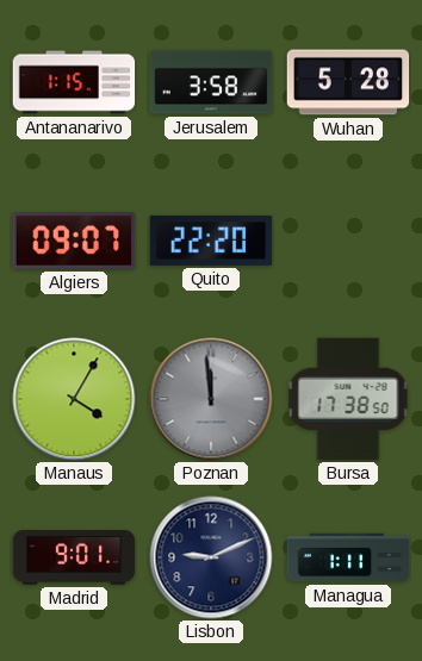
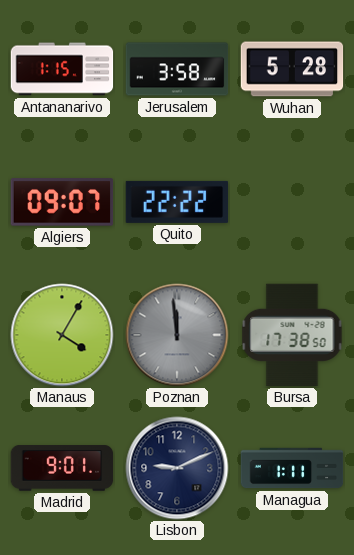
Quito: 22:20 -> 22:22
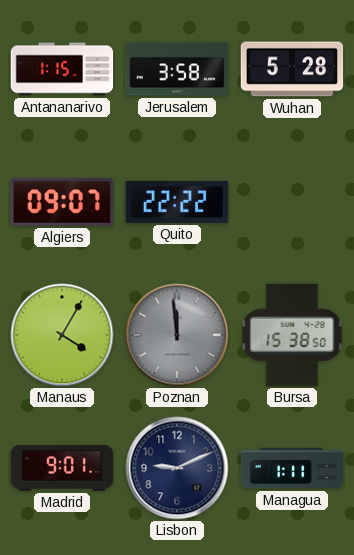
Bursa: 17:38 -> 15:38
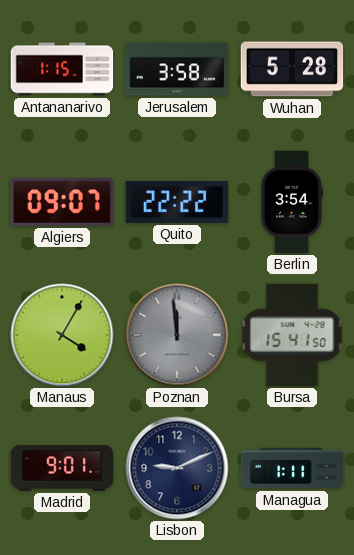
Berlin: none -> 3:54
Bursa: 15:38 -> 15:41
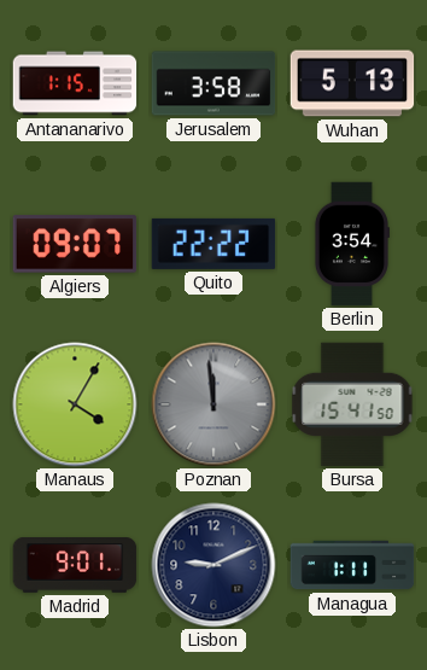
Wuhan: 5:28 -> 5:13
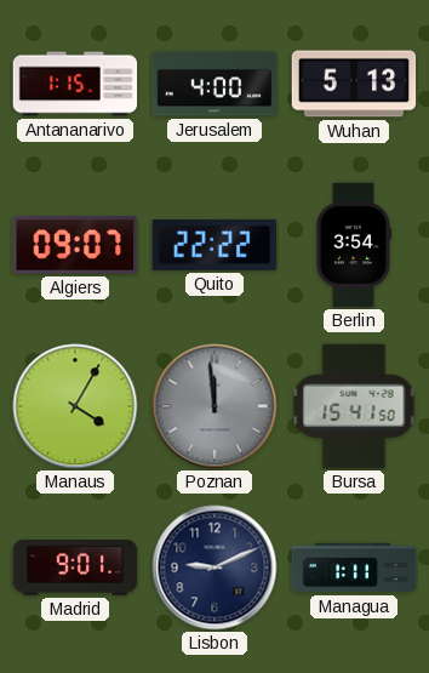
Jerusalem: 3:58 -> 4:00
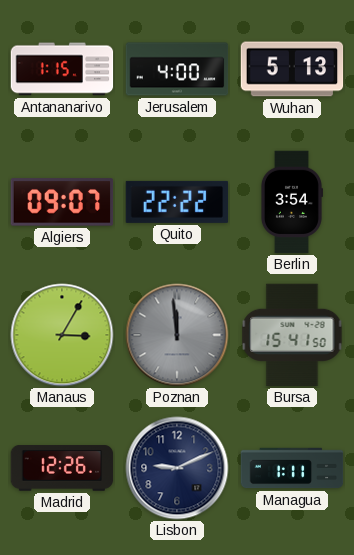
Manaus: 4:05 -> 3:05
Madrid: 9:01 -> 12:26
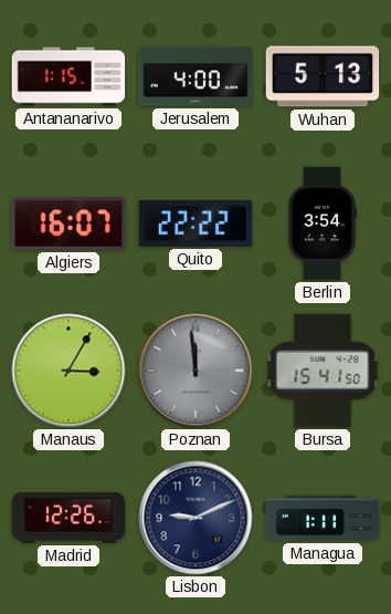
Algiers: 09:07 -> 16:07
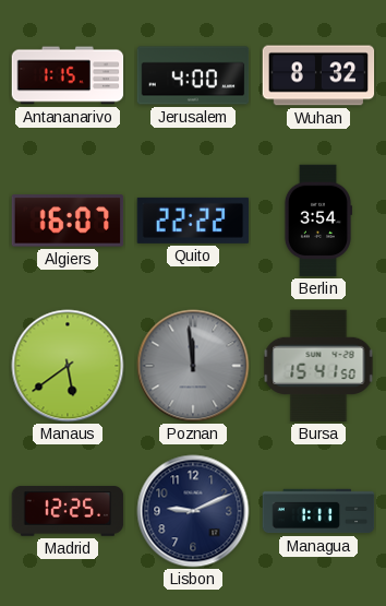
Wuhan: 5:13 -> 8:32
Manaus: 3:05 -> 5:39
Madrid: 12:26 -> 12:25
